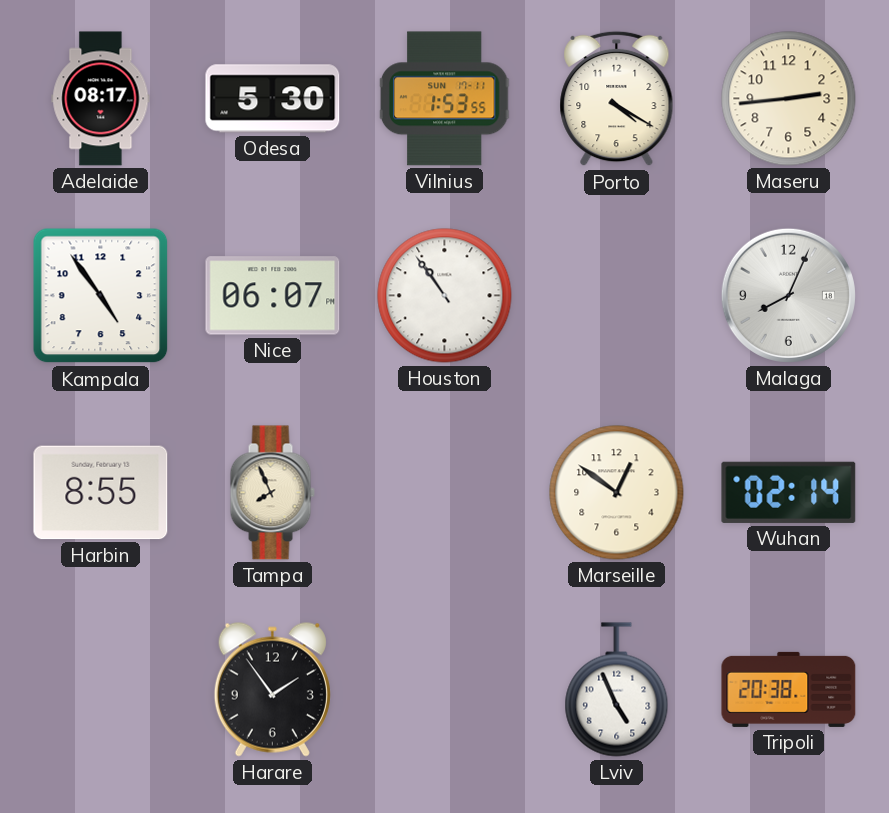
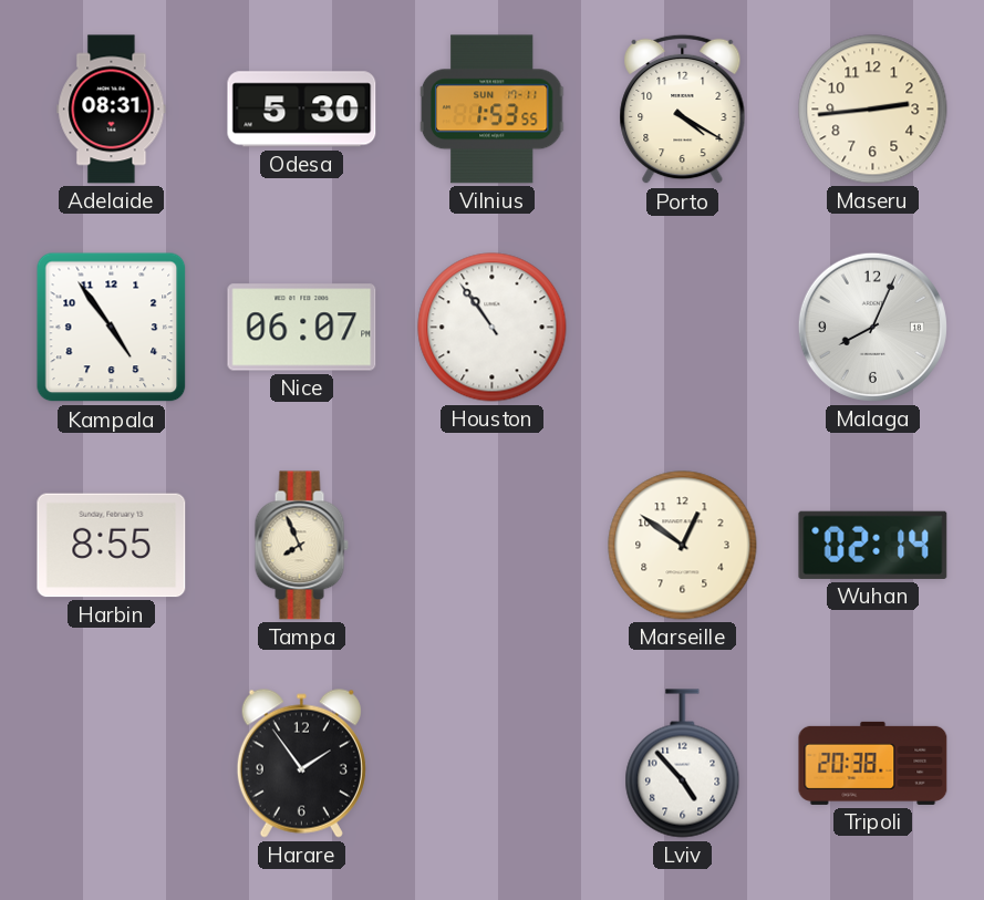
Adelaide: 08:17 -> 08:31
Lviv: 4:56 -> 4:53
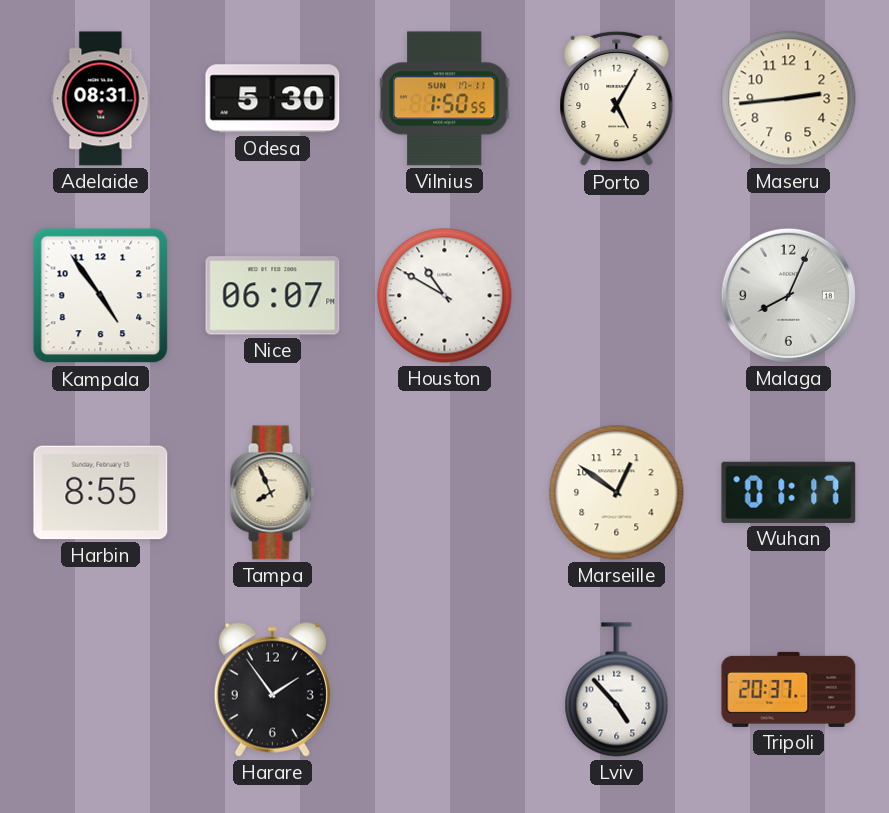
Vilnius: 1:53 -> 1:50
Porto: 4:20 -> 5:05
Houston: 10:54 -> 10:50
Wuhan: 02:14 -> 01:17
Tripoli: 20:38 -> 20:37
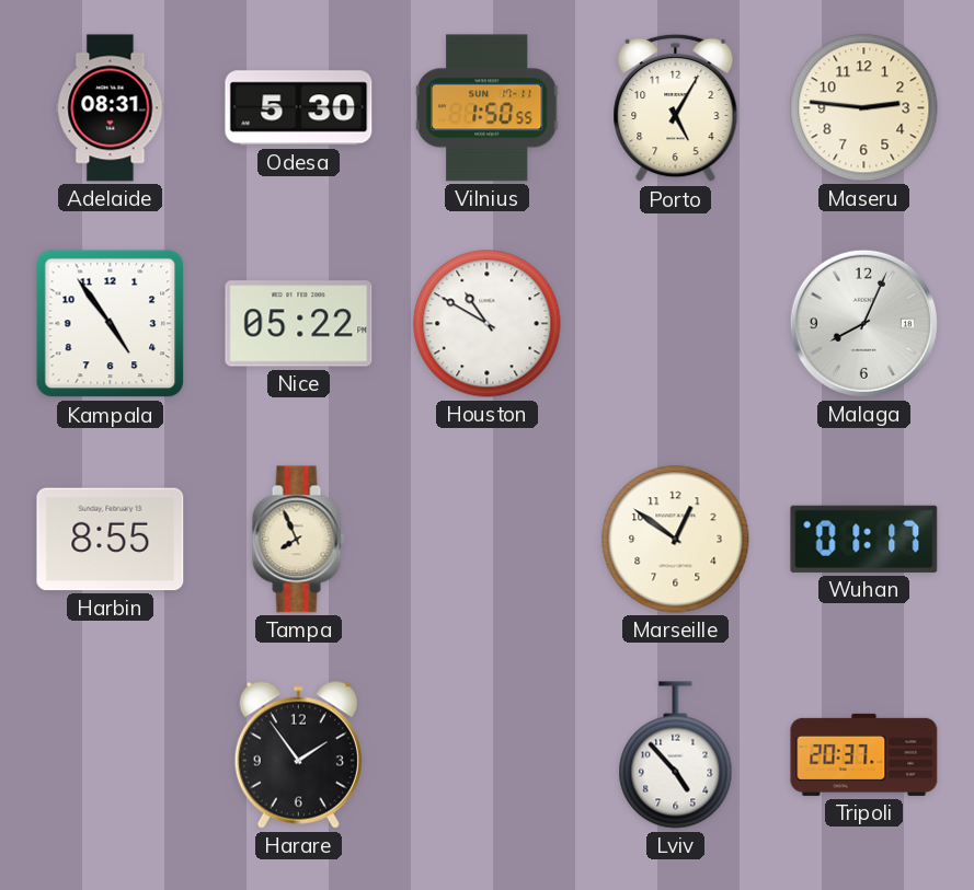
Maseru: 2:44 -> 2:46
Nice: 06:07 -> 05:22
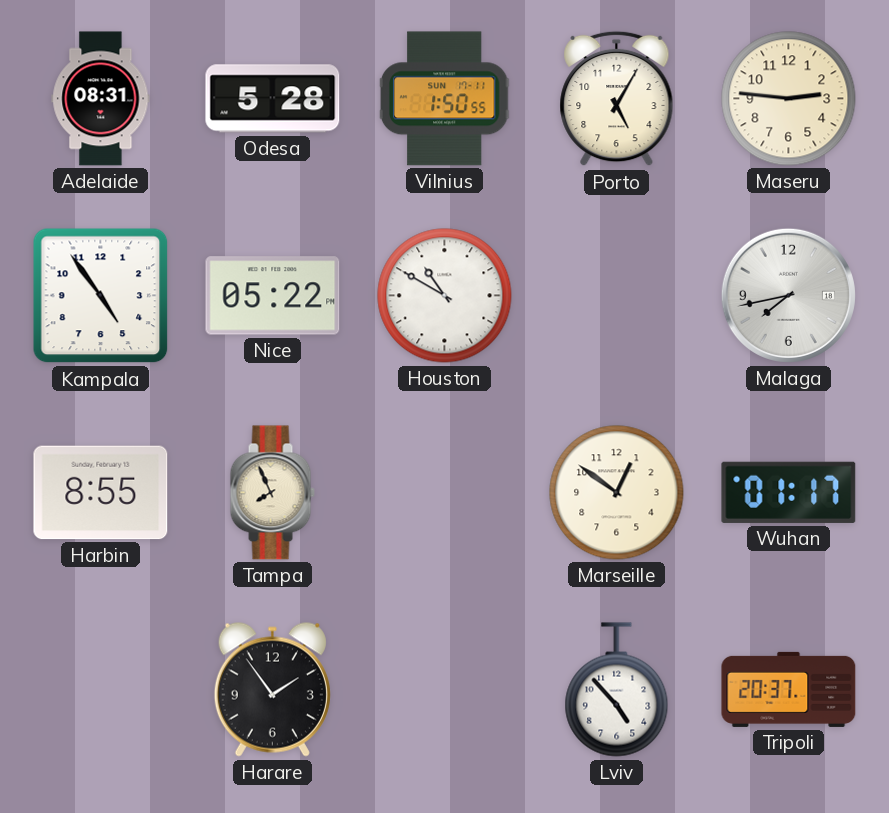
Odesa: 5:30 -> 5:28
Malaga: 8:04 -> 7:43
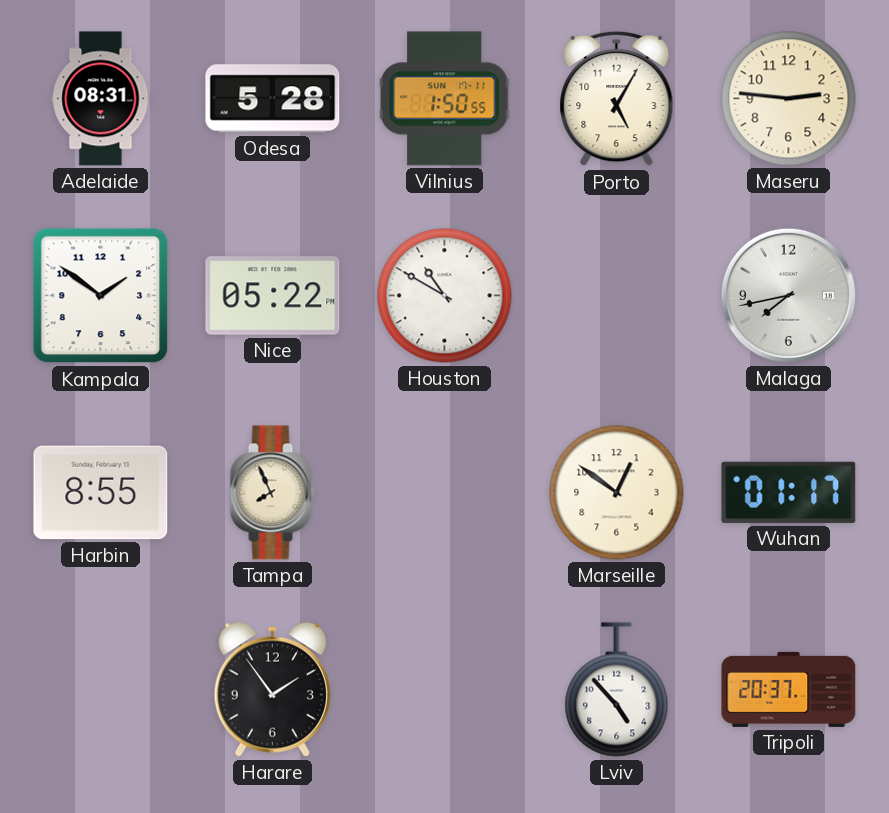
Kampala: 4:54 -> 1:51
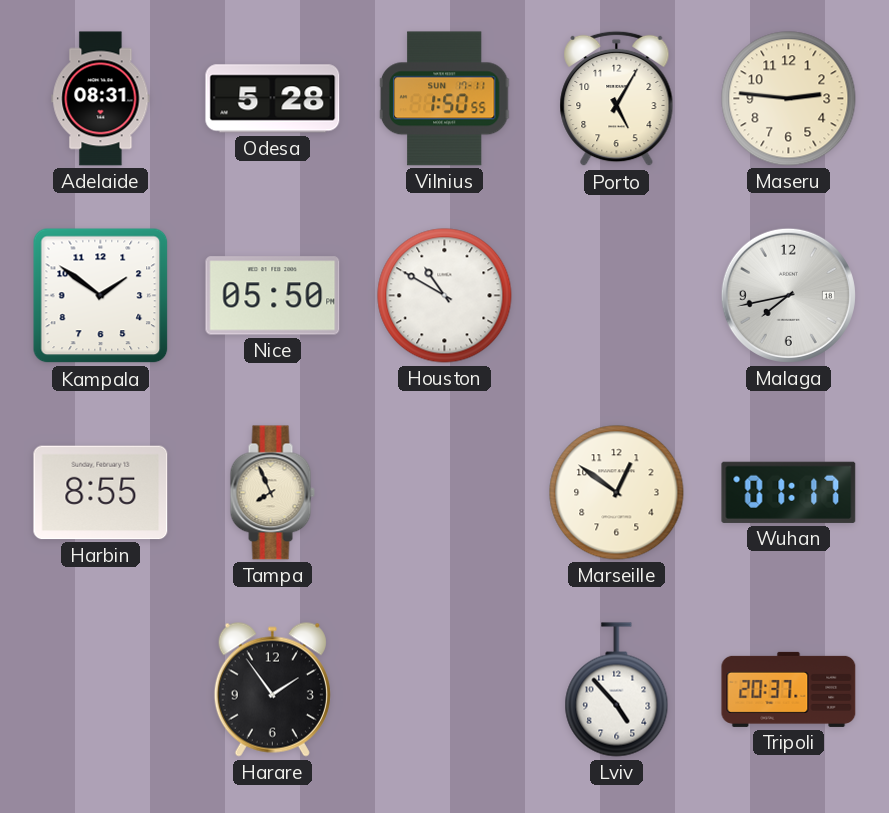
Nice: 05:22 -> 05:50
